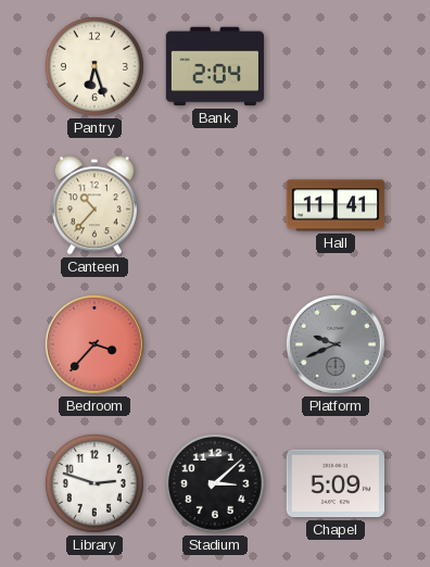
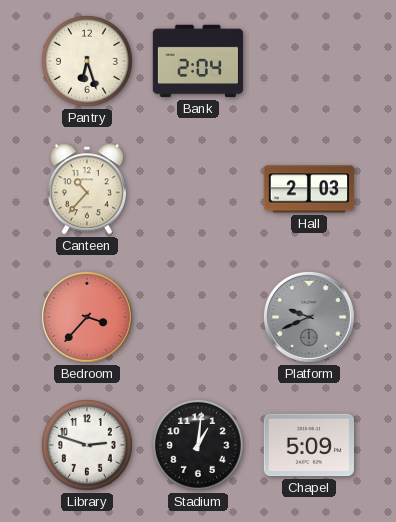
Hall: 11:41 -> 2:03
Stadium: 3:08 -> 1:01
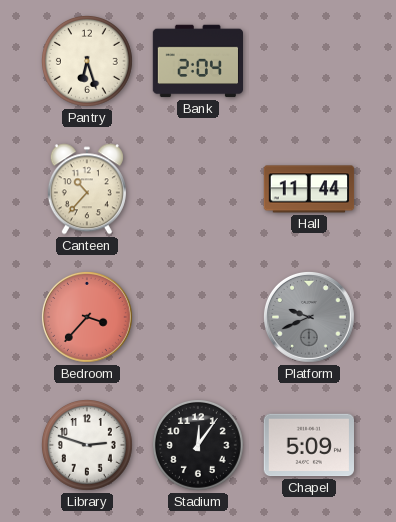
Hall: 2:03 -> 11:44
Stadium: 1:01 -> 12:06
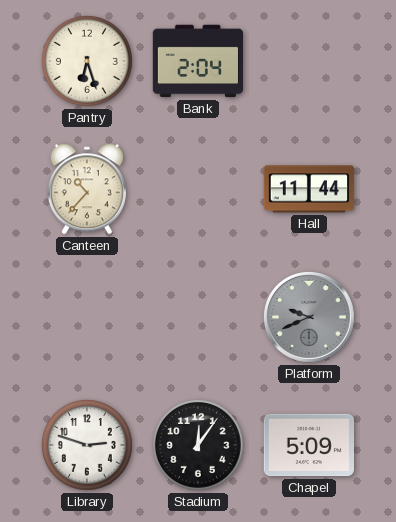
Bedroom: 3:37 -> none
